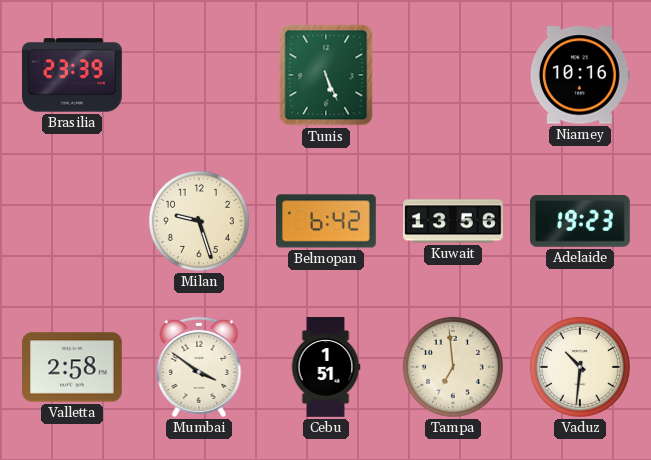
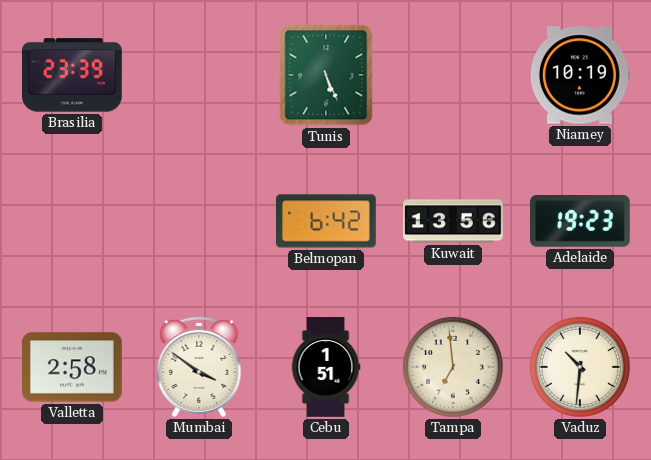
Niamey: 10:16 -> 10:19
Milan: 9:27 -> none
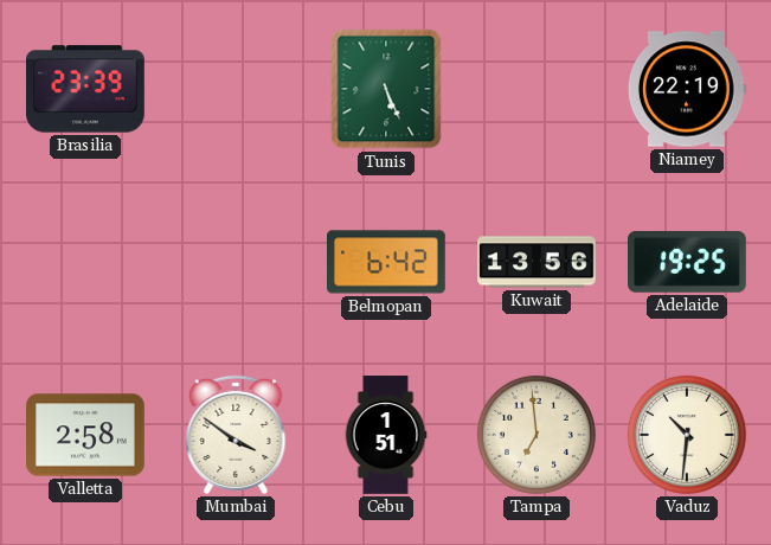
Niamey: 10:19 -> 22:19
Adelaide: 19:23 -> 19:25
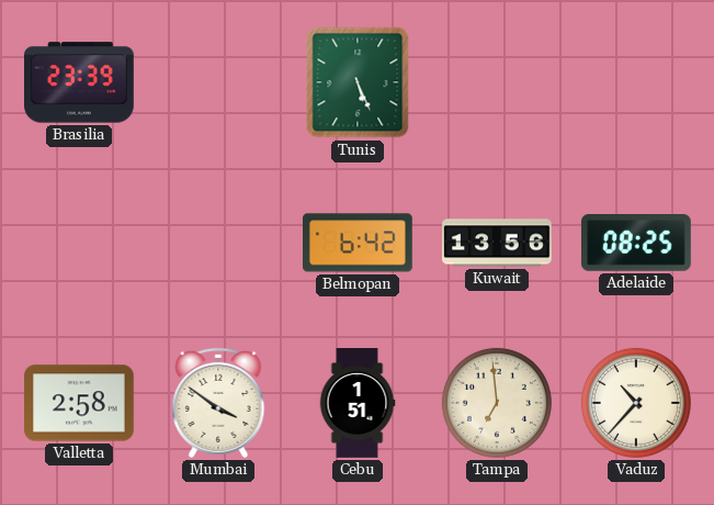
Niamey: 22:19 -> none
Adelaide: 19:25 -> 08:25
Vaduz: 10:31 -> 10:37
